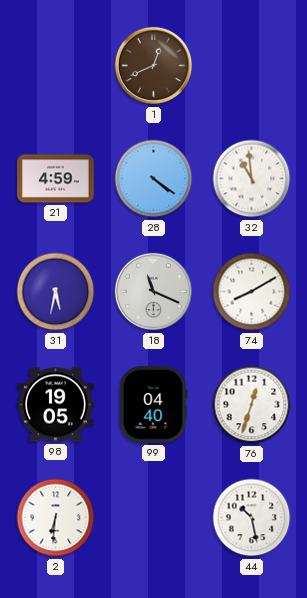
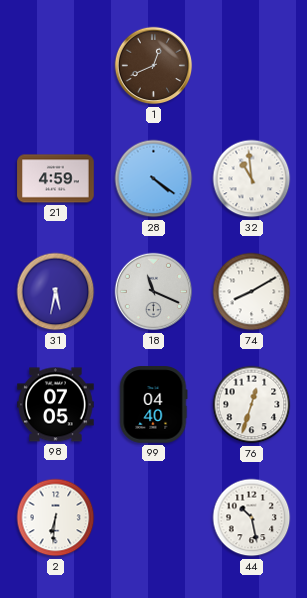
98: 19:05 -> 07:05
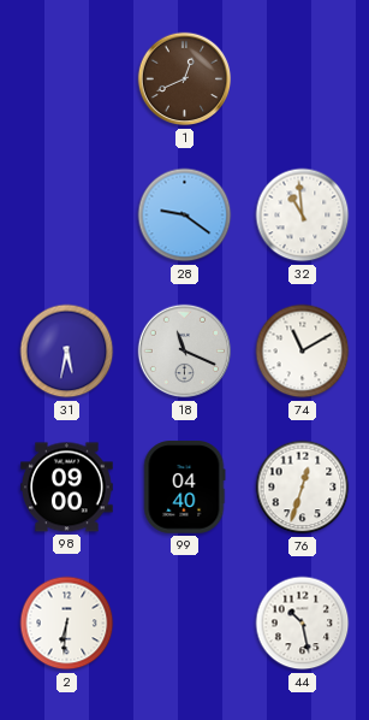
21: 4:59 -> none
28: 4:21 -> 9:21
74: 8:10 -> 11:10
98: 07:05 -> 09:00
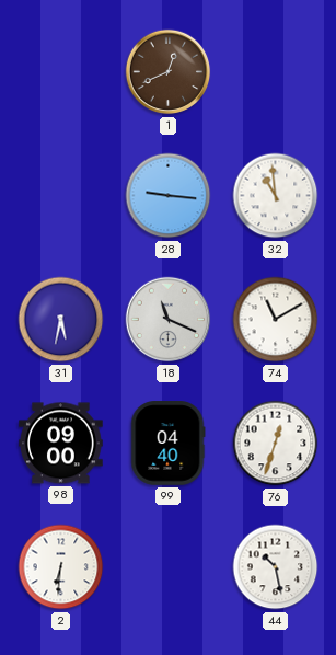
28: 9:21 -> 9:16
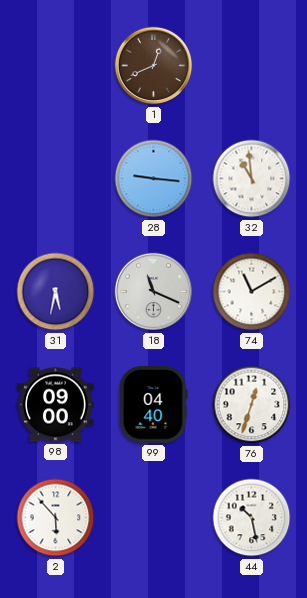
2: 6:31 -> 5:53
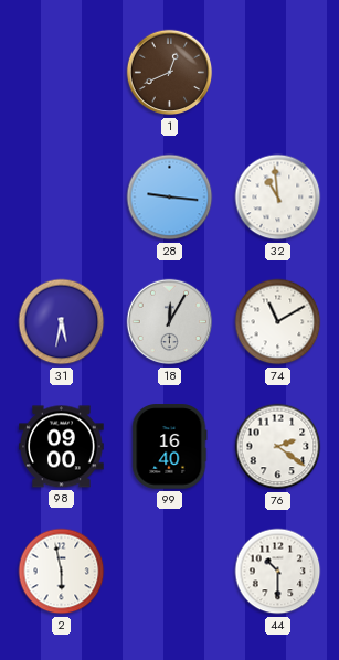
18: 11:19 -> 12:05
99: 04:40 -> 16:40
76: 12:33 -> 2:21
2: 5:53 -> 5:58
44: 10:28 -> 10:30
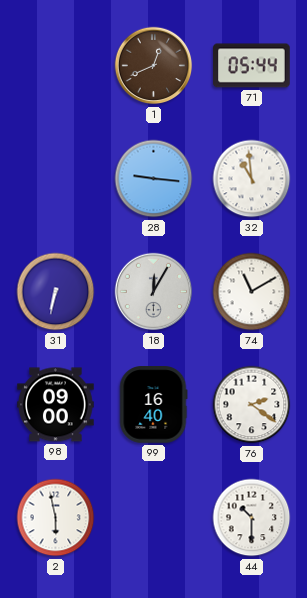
71: none -> 05:44
31: 5:32 -> 6:32
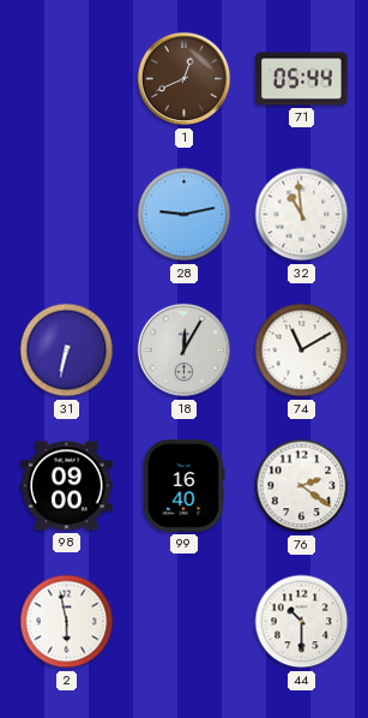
28: 9:16 -> 9:13
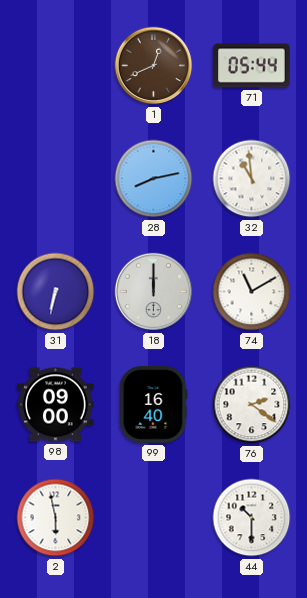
28: 9:13 -> 8:13
18: 12:05 -> 12:00
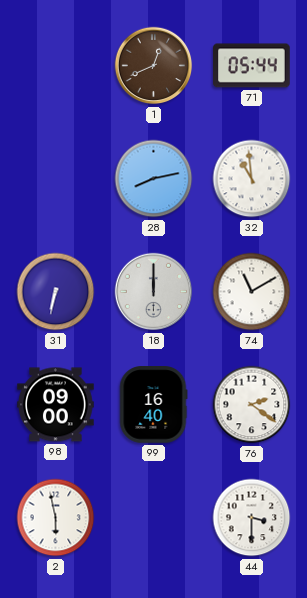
44: 10:30 -> 3:30
